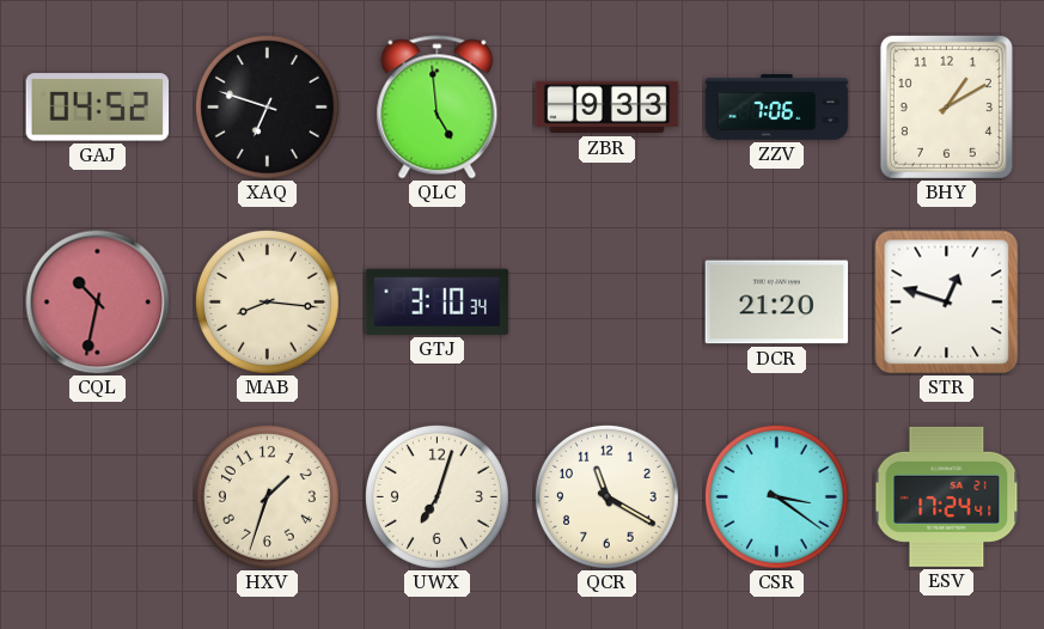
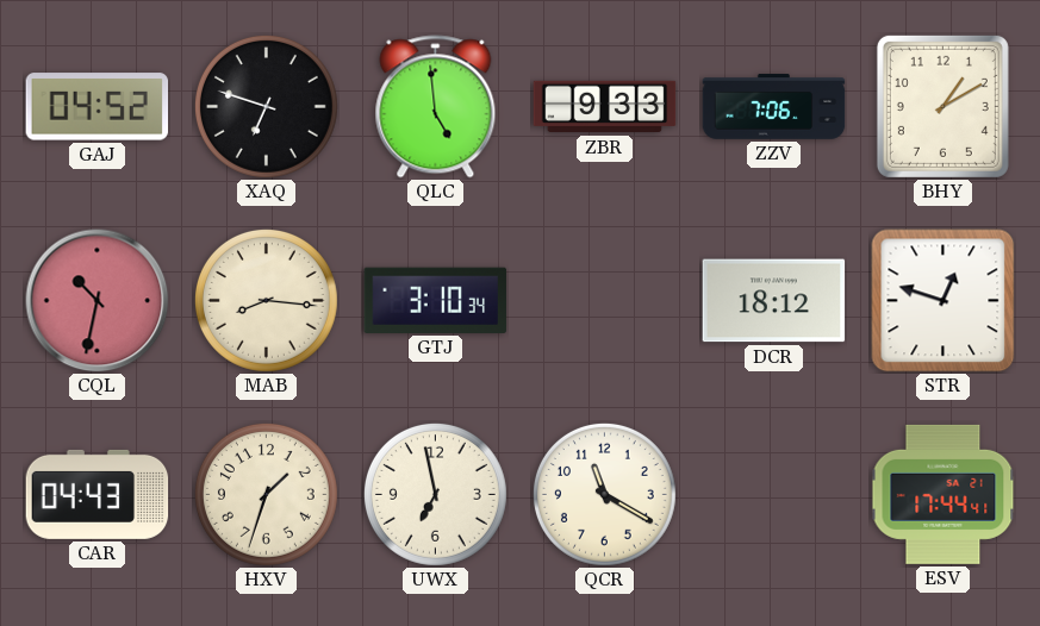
DCR: 21:20 -> 18:12
CAR: none -> 04:43
UWX: 7:03 -> 6:58
CSR: 3:21 -> none
ESV: 17:24 -> 17:44
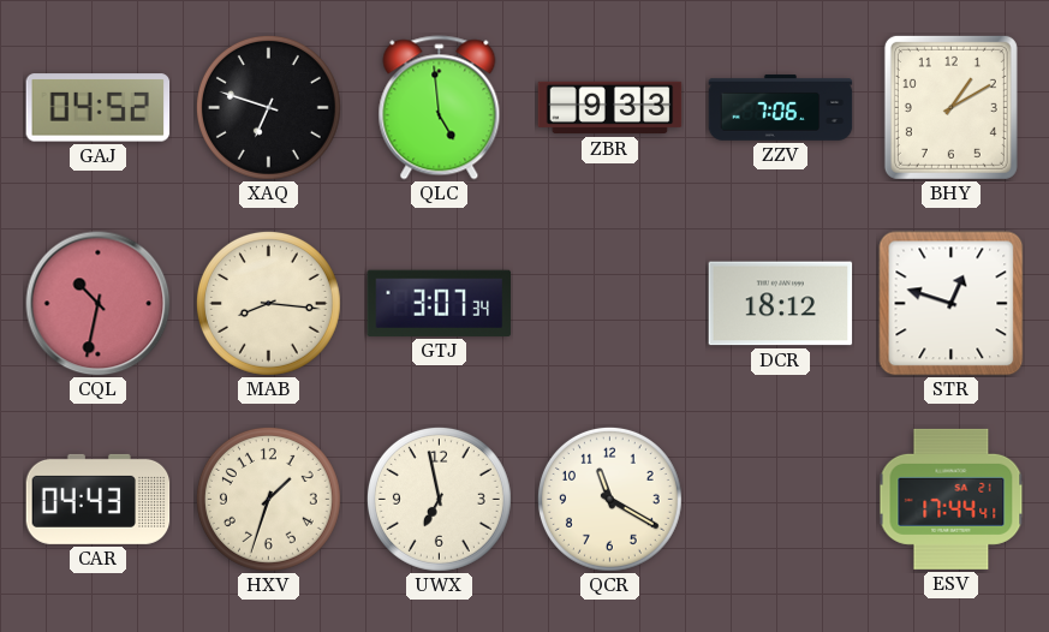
GTJ: 3:10 -> 3:07
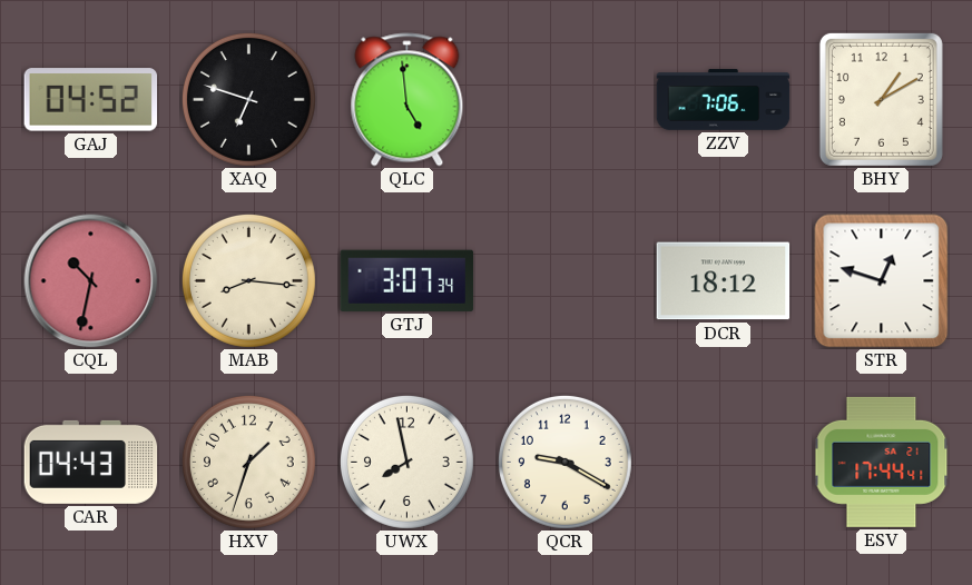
ZBR: 9:33 -> none
UWX: 6:58 -> 7:58
QCR: 11:20 -> 9:20
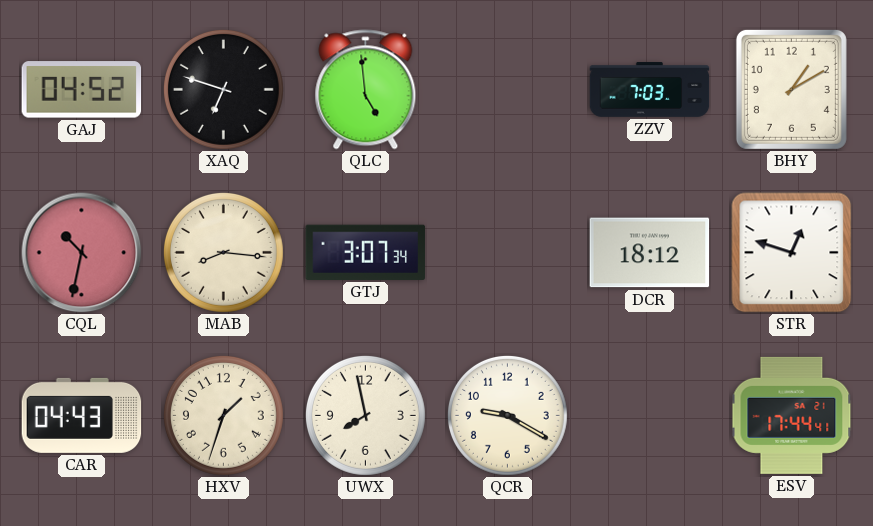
ZZV: 7:06 -> 7:03
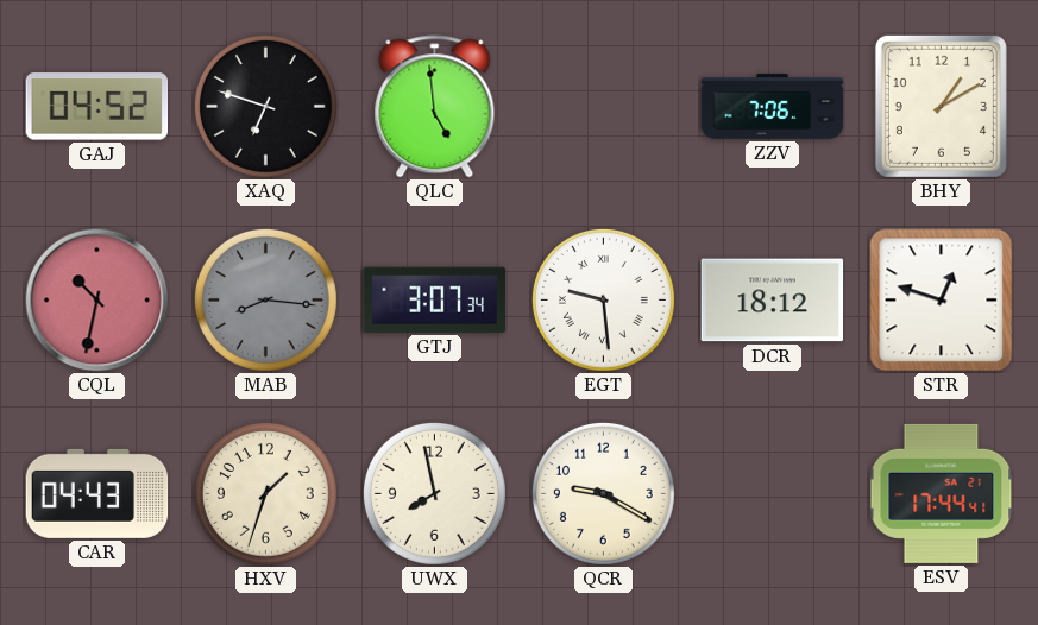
ZZV: 7:03 -> 7:06
MAB dial: cream -> grey
EGT: none -> 9:29
